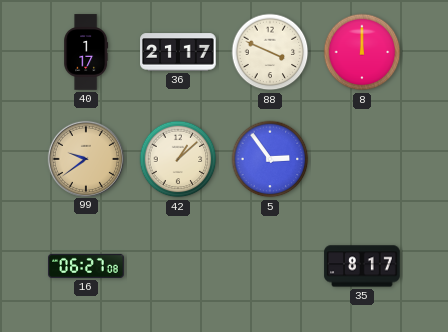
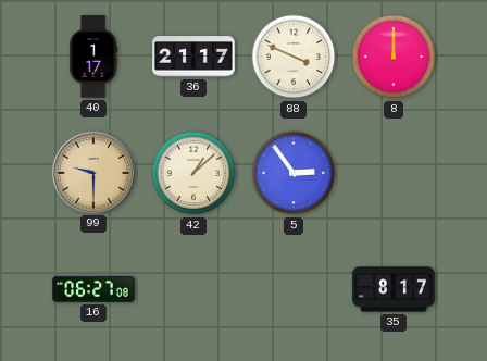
99: 9:39 -> 9:30
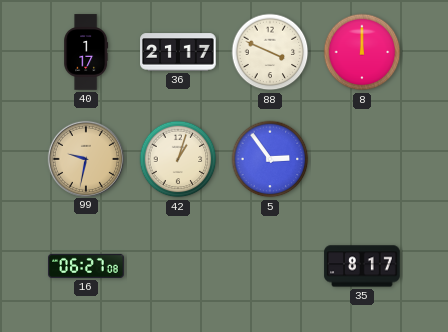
99: 9:30 -> 9:32
42: 1:08 -> 1:03
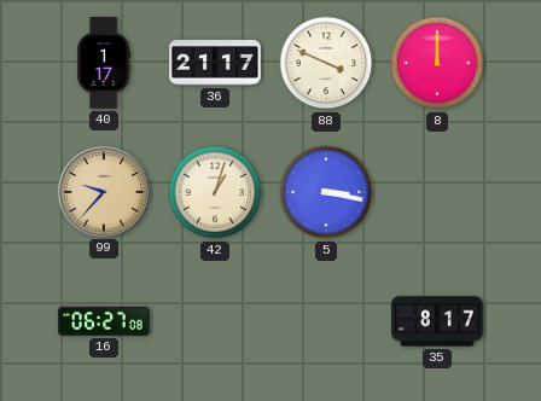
99: 9:32 -> 9:37
5: 2:54 -> 3:17
